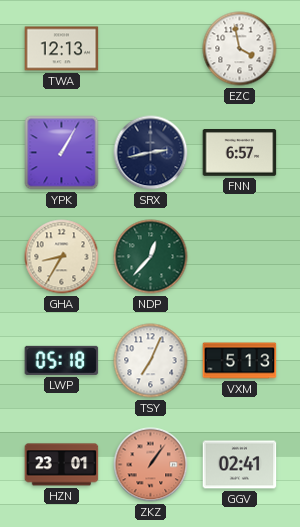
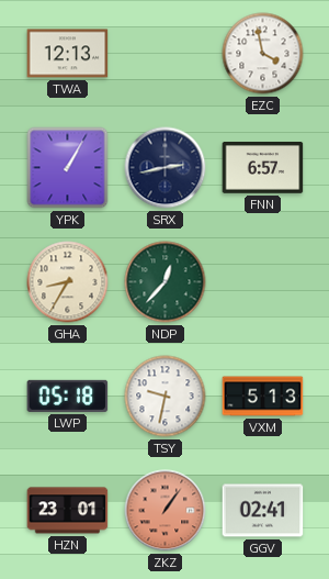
TSY: 7:04 -> 9:32
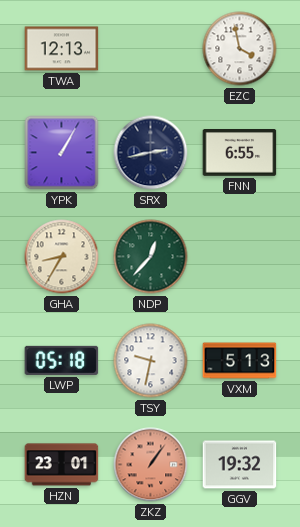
FNN: 6:57 -> 6:55
GGV: 02:41 -> 19:32
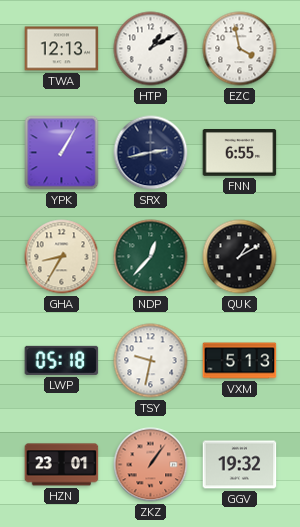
HTP: none -> 1:10
QUK: none -> 1:10
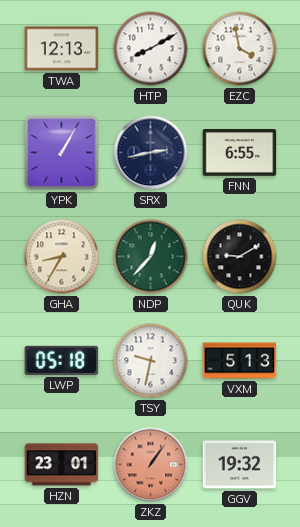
HTP: 1:10 -> 8:10
QUK: 1:10 -> 9:10
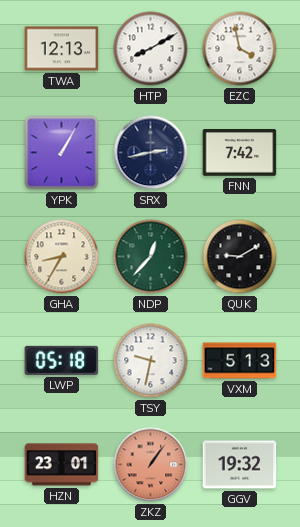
FNN: 6:55 -> 7:42
